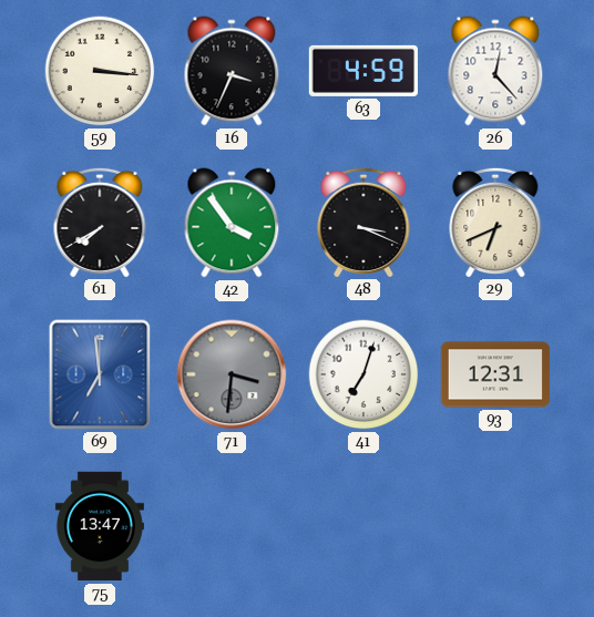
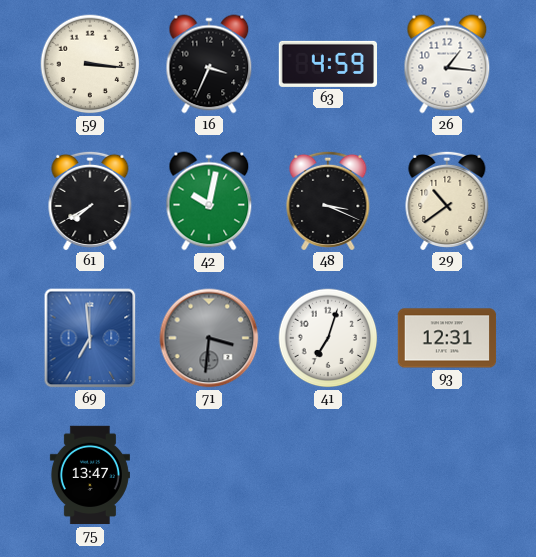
26: 12:23 -> 1:16
42: 3:54 -> 10:02
29: 6:41 -> 10:39
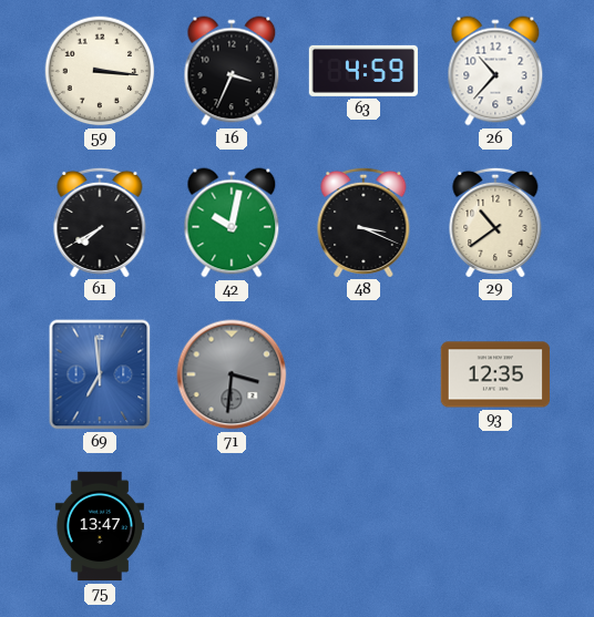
26: 1:16 -> 10:37
41: 7:03 -> none
93: 12:31 -> 12:35
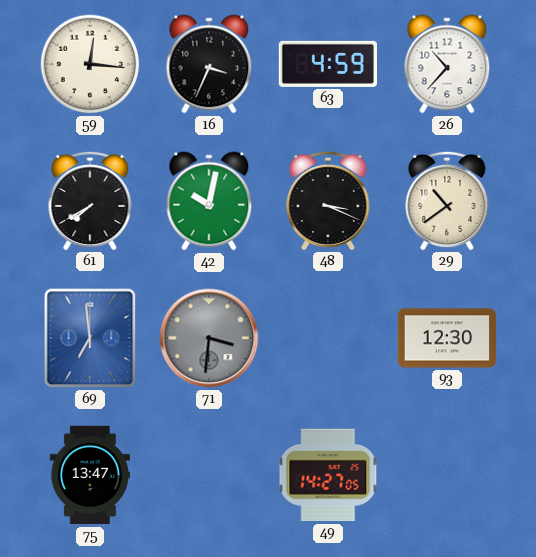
59: 3:16 -> 12:16
93: 12:35 -> 12:30
49: none -> 14:27
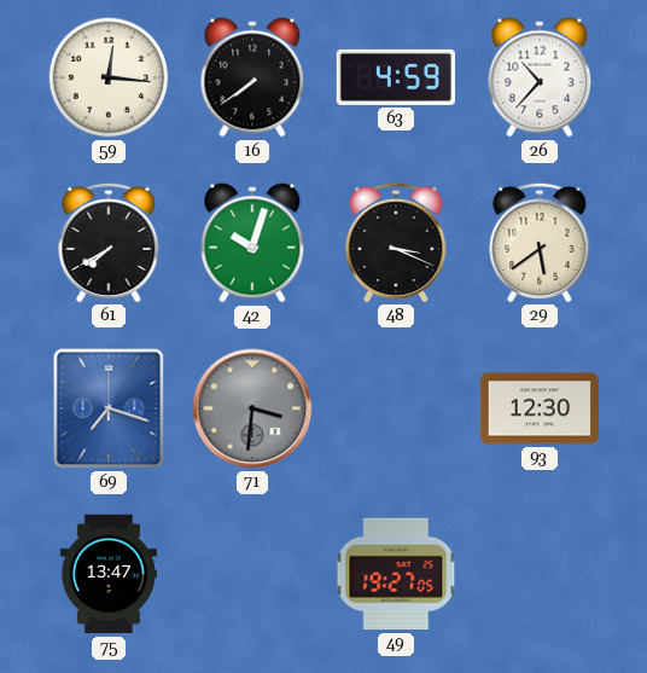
16: 3:34 -> 7:39
42: 10:02 -> 10:03
29: 10:39 -> 5:39
69: 6:59 -> 7:18
49: 14:27 -> 19:27
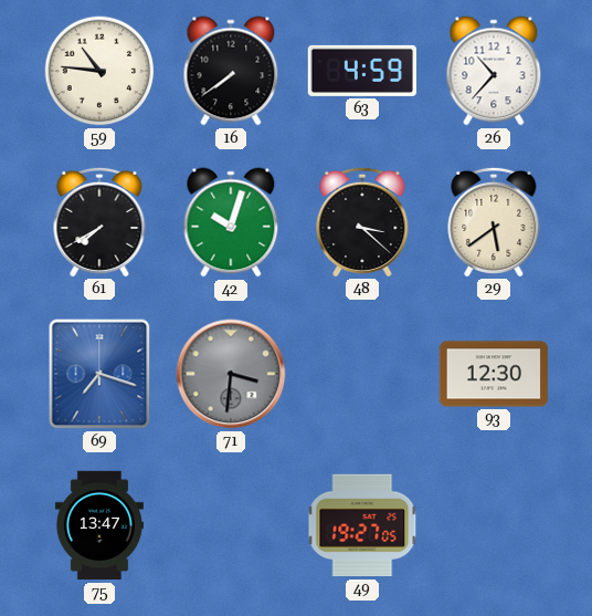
59: 12:16 -> 10:46
48: 3:19 -> 3:22
